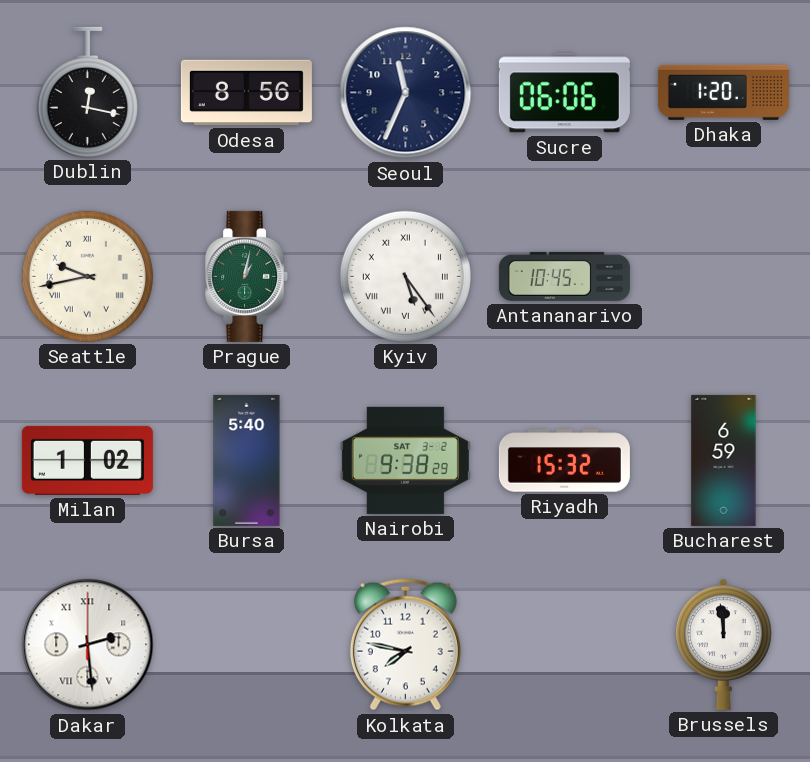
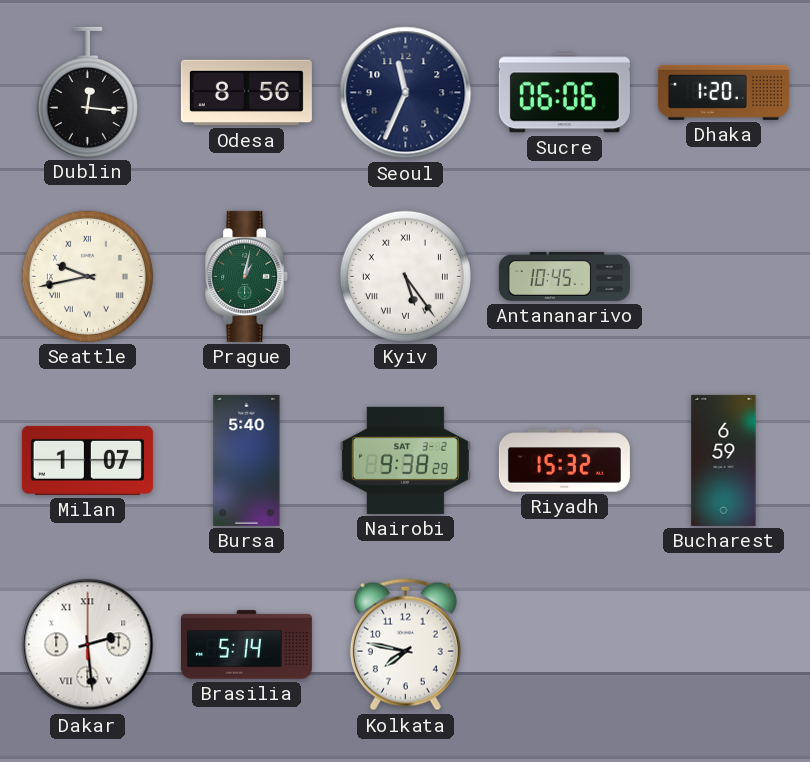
Dublin: 12:17 -> 12:16
Milan: 1:02 -> 1:07
Brasilia: none -> 5:14
Brussels: 11:59 -> none
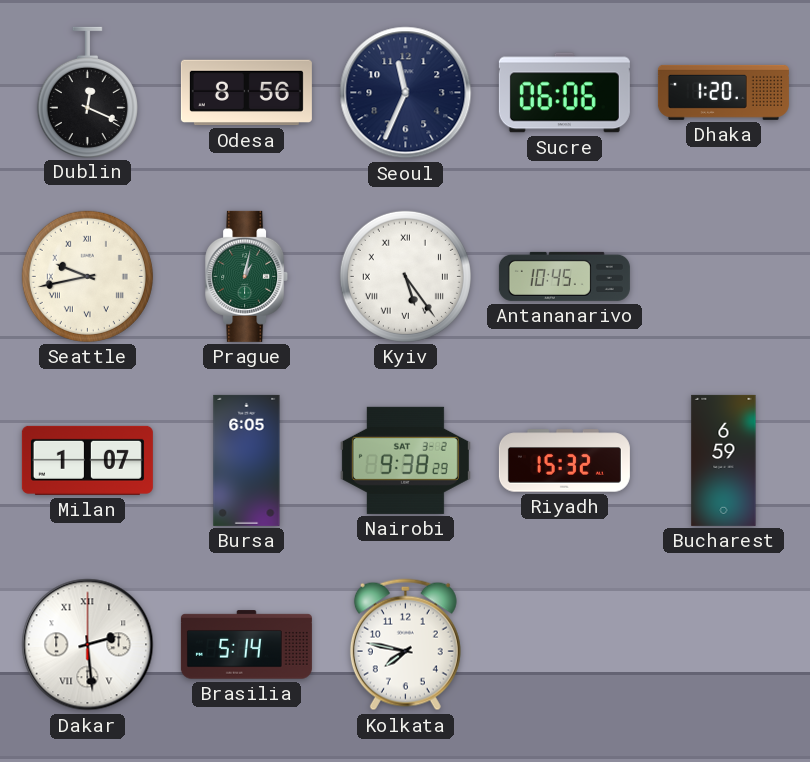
Dublin: 12:16 -> 12:19
Bursa: 5:40 -> 6:05
